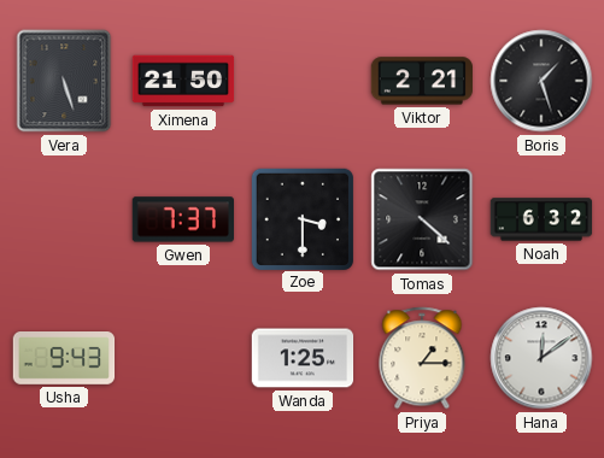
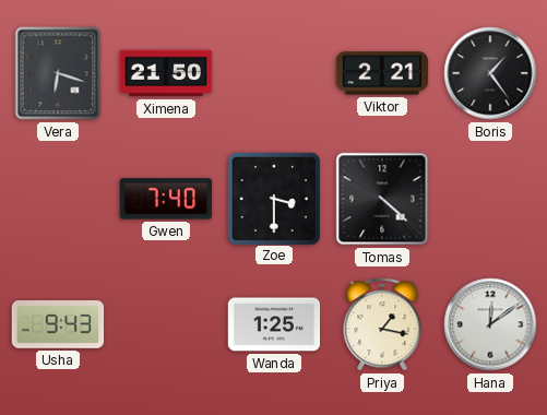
Vera: 5:27 -> 6:18
Boris: 1:27 -> 1:24
Gwen: 7:37 -> 7:40
Noah: 6:32 -> none
Priya: 1:15 -> 1:17
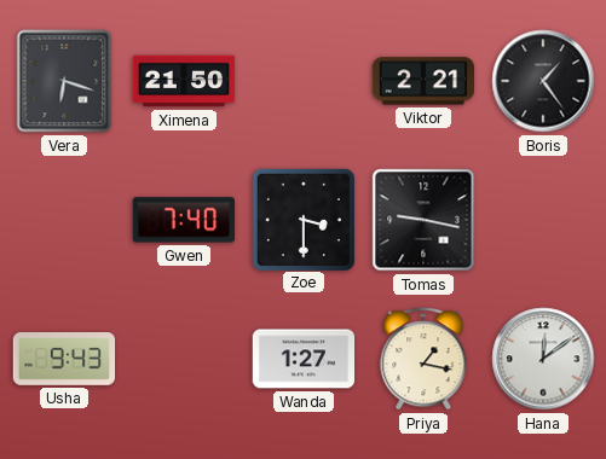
Tomas: 4:22 -> 9:17
Wanda: 1:25 -> 1:27
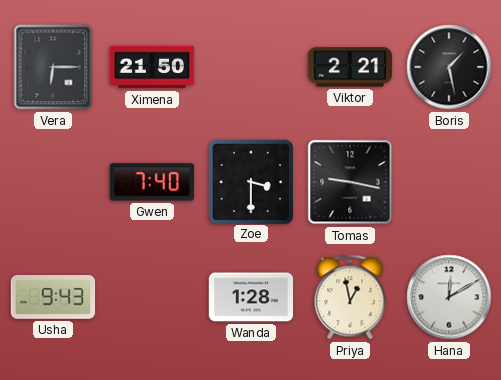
Vera: 6:18 -> 6:15
Boris: 1:24 -> 1:28
Wanda: 1:27 -> 1:28
Priya: 1:17 -> 12:58
Hana: 12:09 -> 12:10
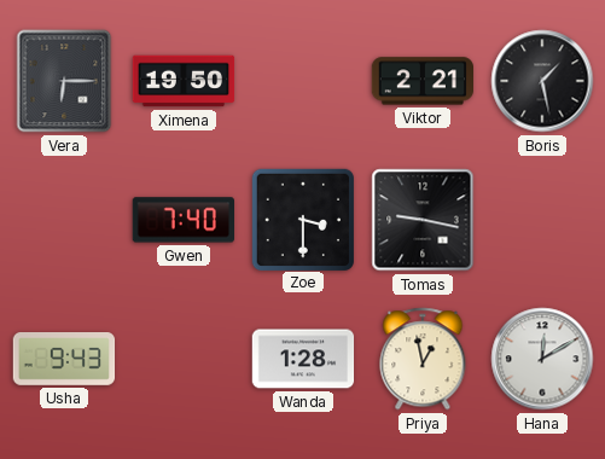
Ximena: 21:50 -> 19:50
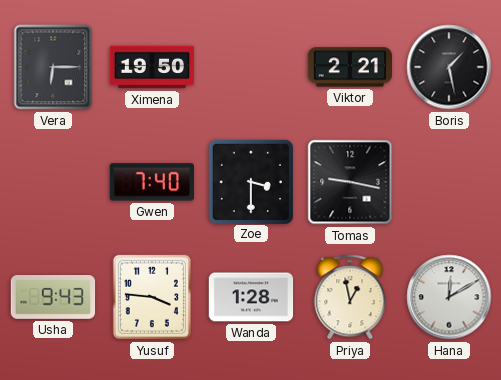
Yusuf: none -> 3:46
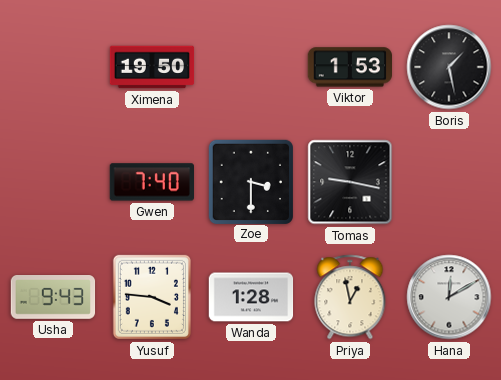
Vera: 6:15 -> none
Viktor: 2:21 -> 1:53
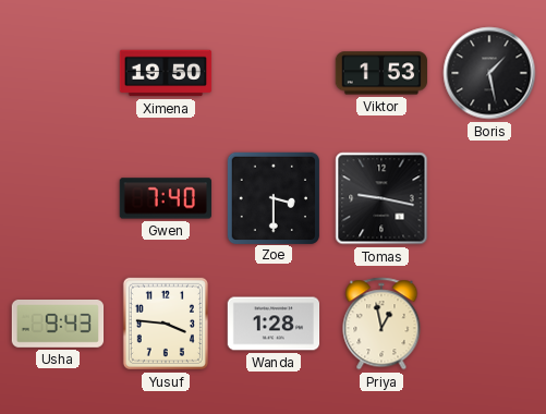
Hana: 12:10 -> none
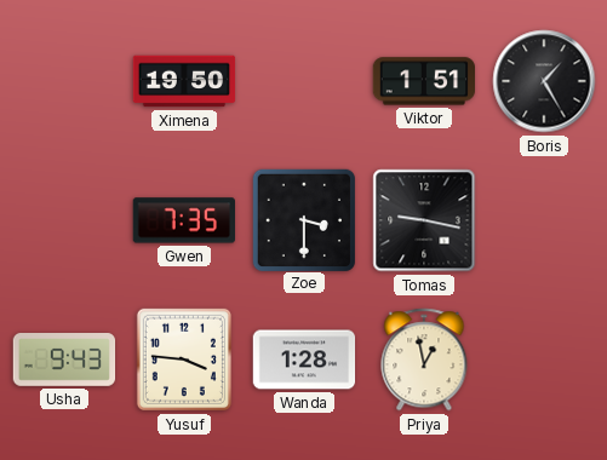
Viktor: 1:53 -> 1:51
Boris: 1:28 -> 1:25
Gwen: 7:40 -> 7:35
